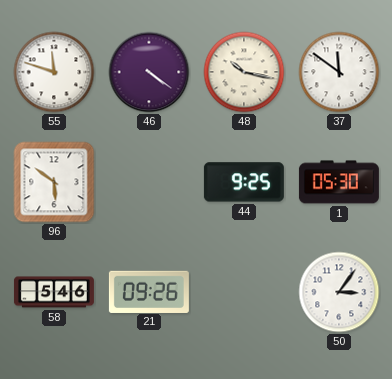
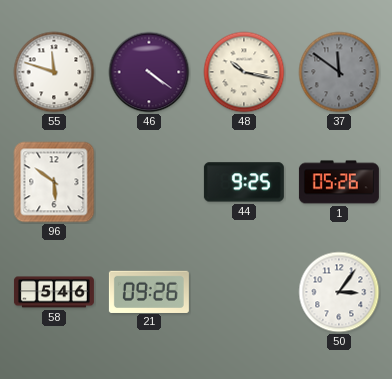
37 dial: white -> grey
1: 05:30 -> 05:26
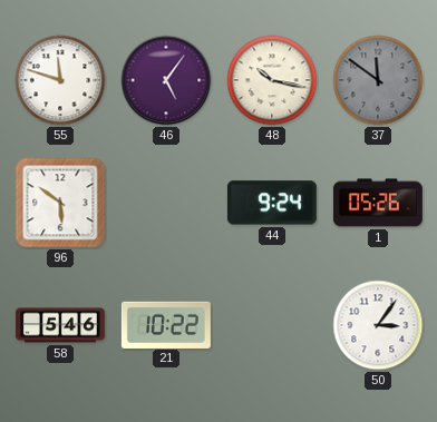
46: 4:21 -> 5:06
44: 9:25 -> 9:24
21: 09:26 -> 10:22
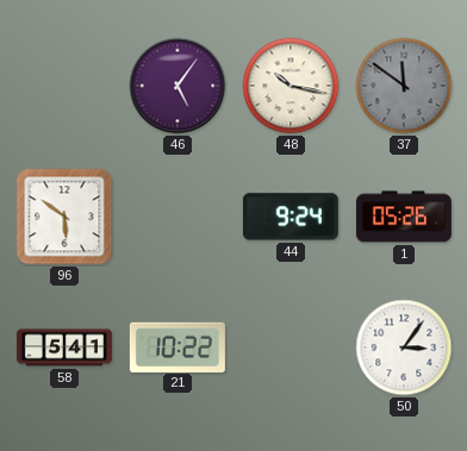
55: 11:48 -> none
58: 5:46 -> 5:41
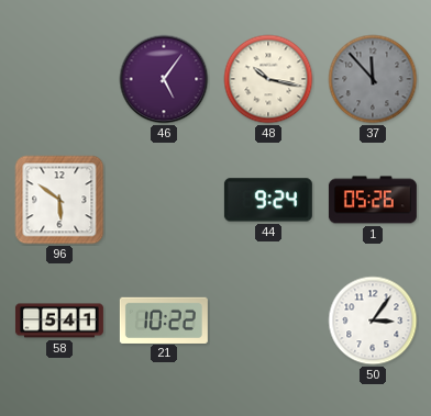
37: 11:51 -> 11:53
